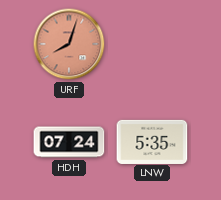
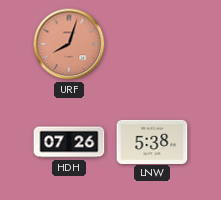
HDH: 07:24 -> 07:26
LNW: 5:35 -> 5:38
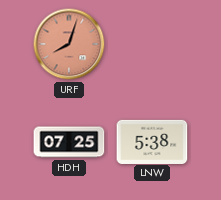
HDH: 07:26 -> 07:25
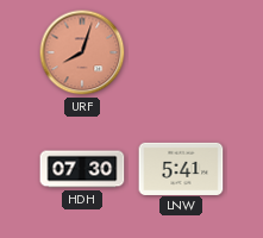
HDH: 07:25 -> 07:30
LNW: 5:38 -> 5:41
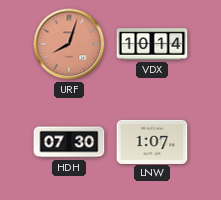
VDX: none -> 10:14
LNW: 5:41 -> 1:07
